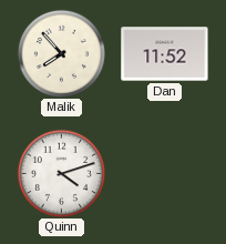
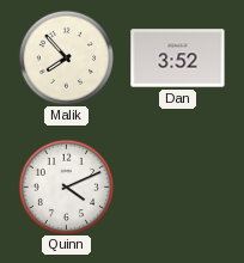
Dan: 11:52 -> 3:52
Quinn: 4:12 -> 4:11
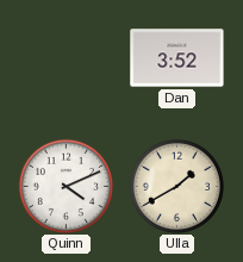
Malik: 7:53 -> none
Ulla: none -> 1:40
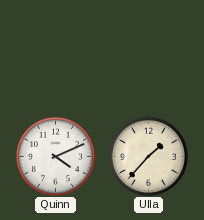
Dan: 3:52 -> none
Ulla: 1:40 -> 1:37
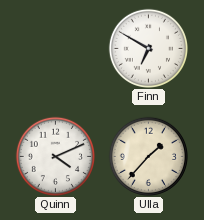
Finn: none -> 6:50
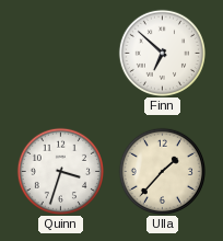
Finn: 6:50 -> 6:52
Quinn: 4:11 -> 3:33
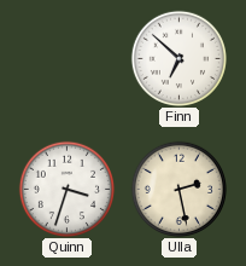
Ulla: 1:37 -> 2:28
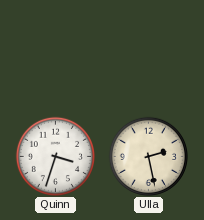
Finn: 6:52 -> none
